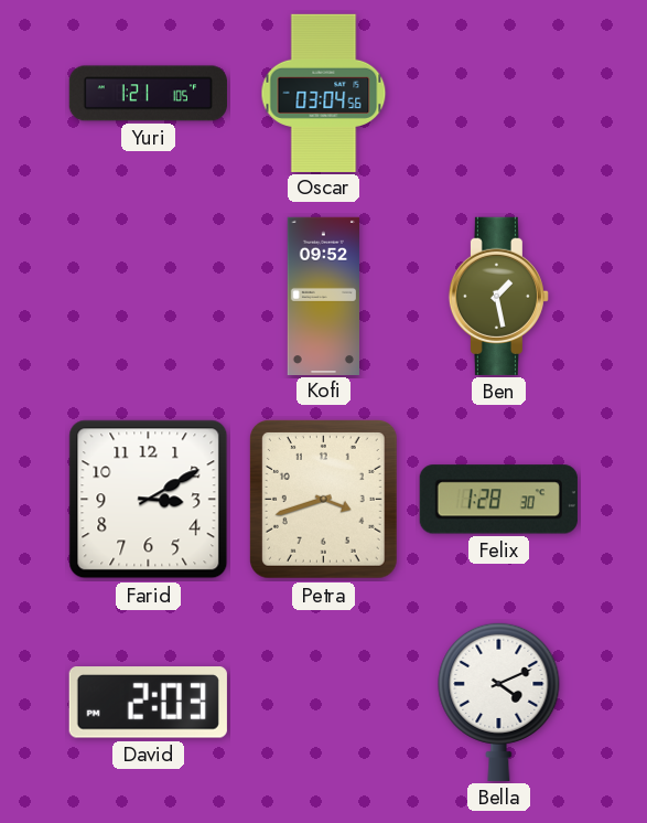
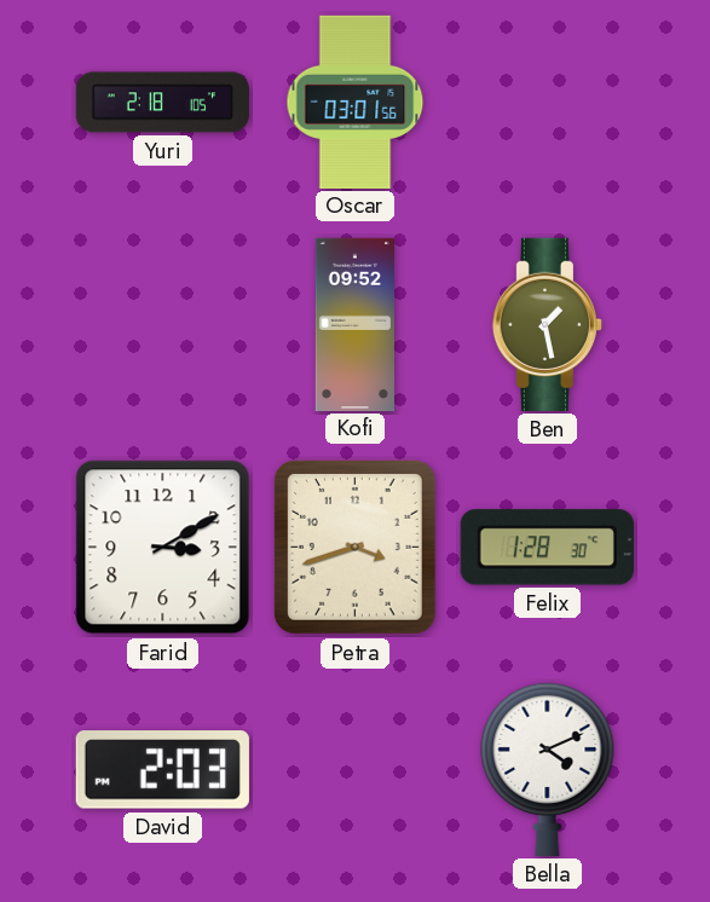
Yuri: 1:21 -> 2:18
Oscar: 03:04 -> 03:01
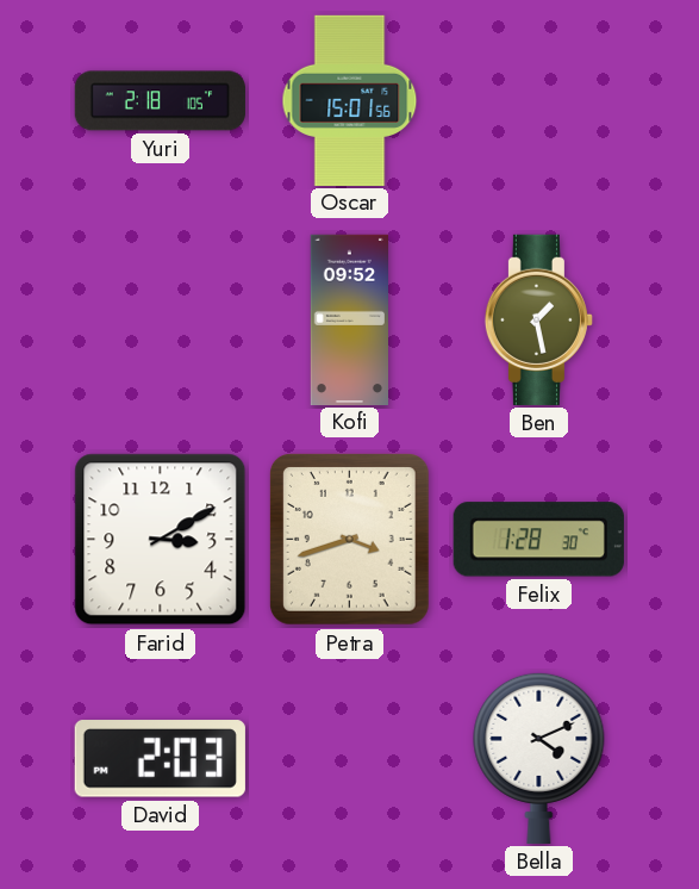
Oscar: 03:01 -> 15:01
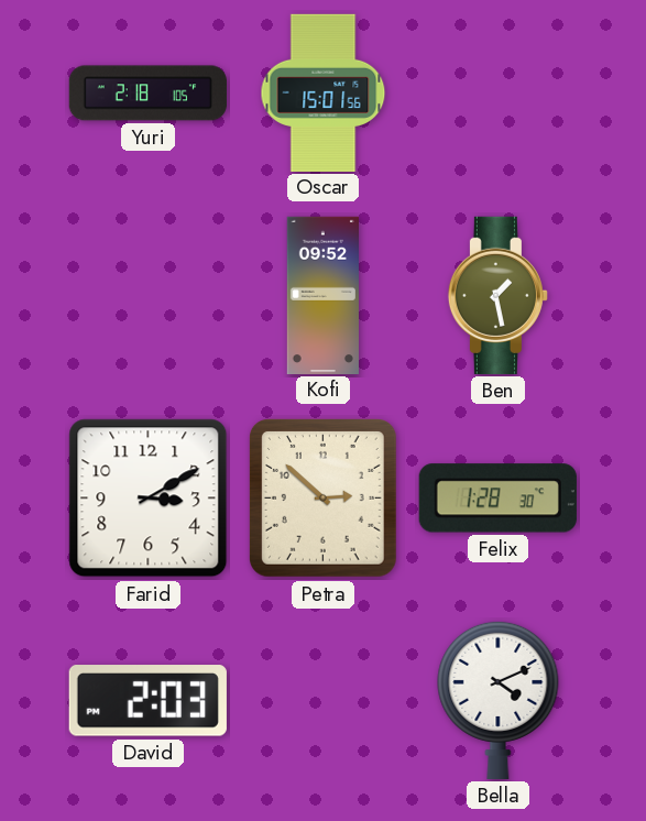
Petra: 3:42 -> 2:52
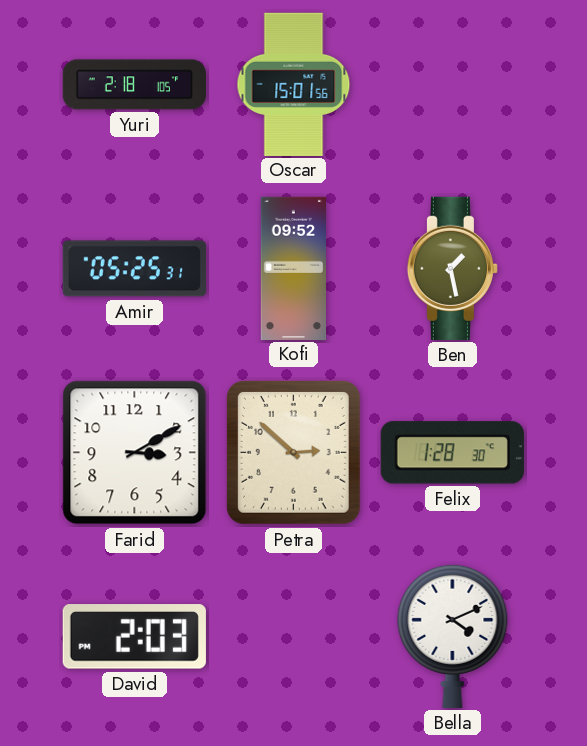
Amir: none -> 05:25
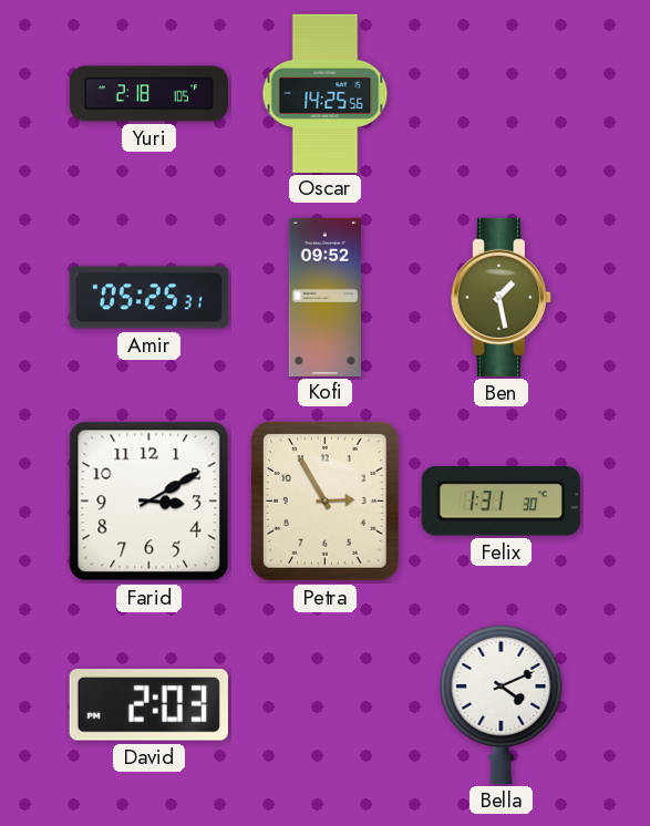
Oscar: 15:01 -> 14:25
Petra: 2:52 -> 2:55
Felix: 1:28 -> 1:31
